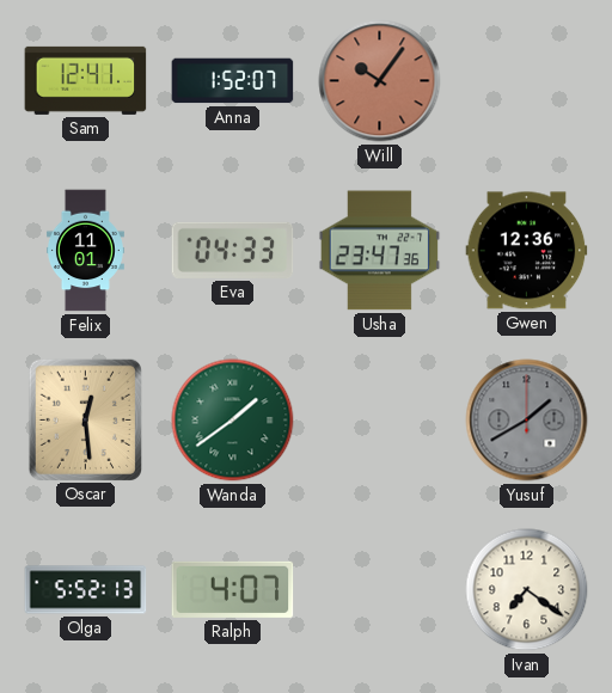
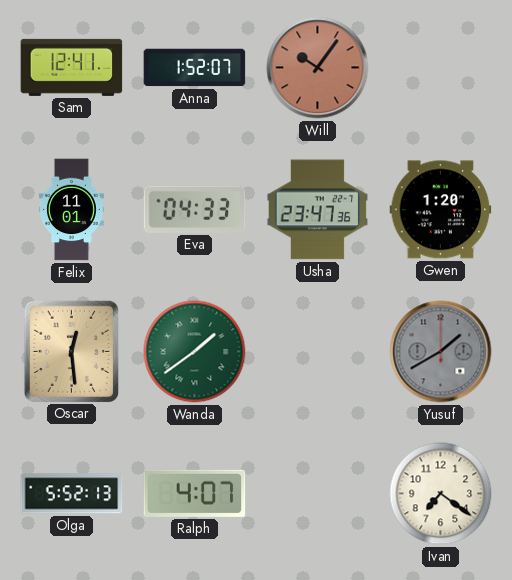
Gwen: 12:36 -> 1:20
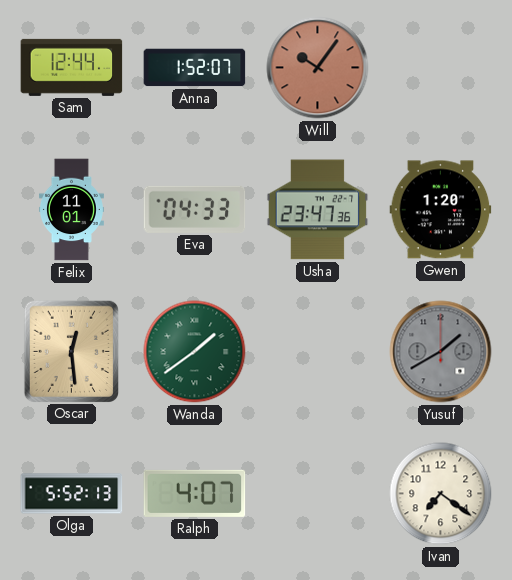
Sam: 12:41 -> 12:44
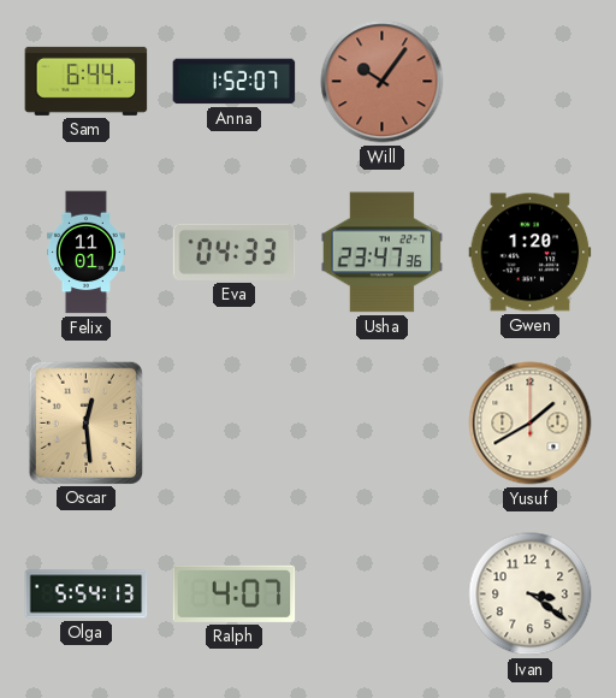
Sam: 12:44 -> 6:44
Wanda: 1:39 -> none
Yusuf dial: grey -> cream
Olga: 5:52 -> 5:54
Ivan: 7:21 -> 3:21
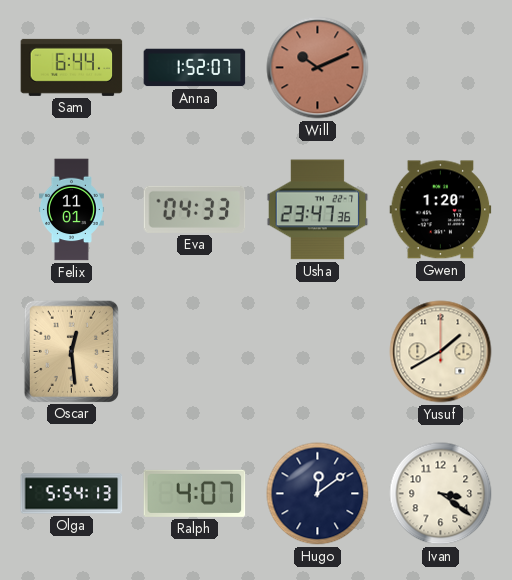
Will: 10:06 -> 10:11
Hugo: none -> 12:09
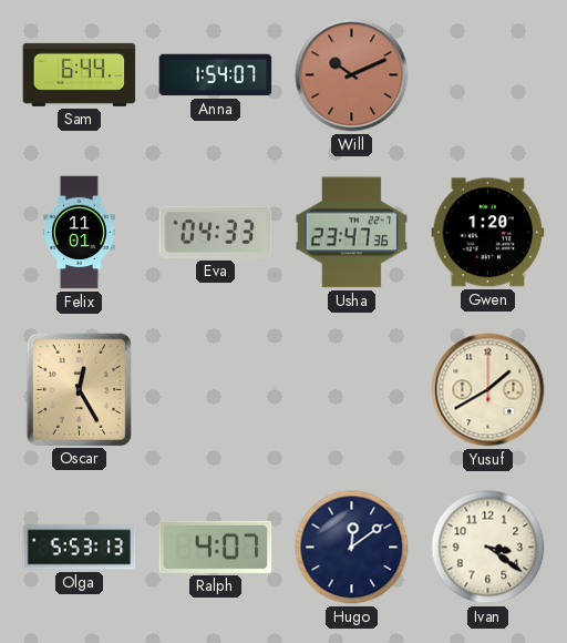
Anna: 1:52 -> 1:54
Oscar: 12:29 -> 12:25
Olga: 5:54 -> 5:53
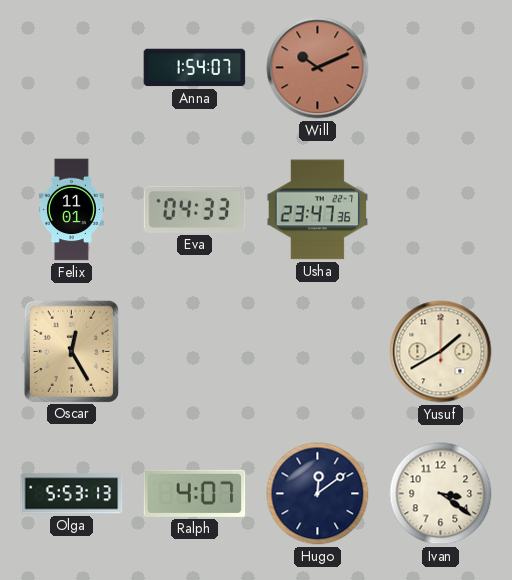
Sam: 6:44 -> none
Gwen: 1:20 -> none
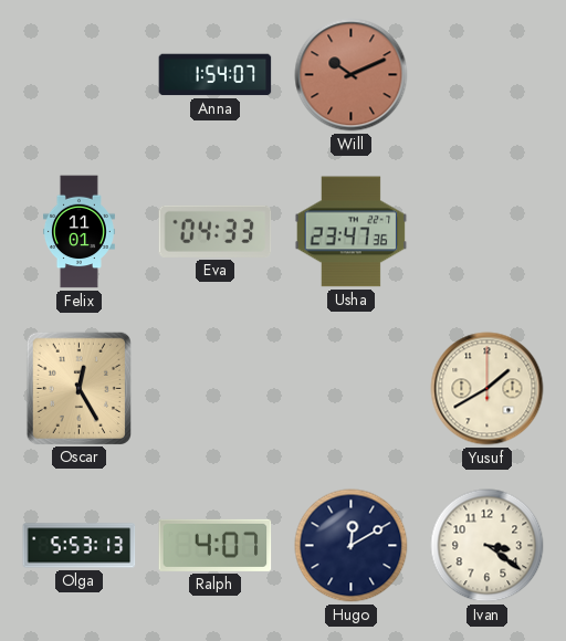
Hugo: 12:09 -> 12:10
